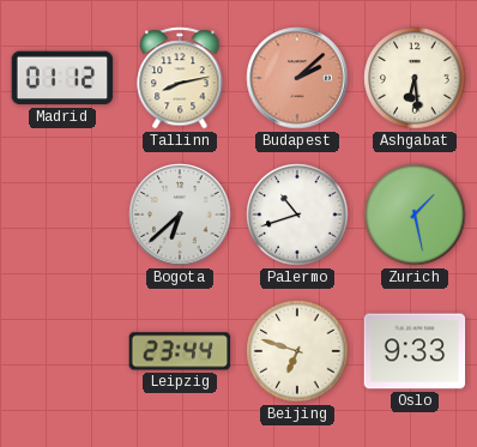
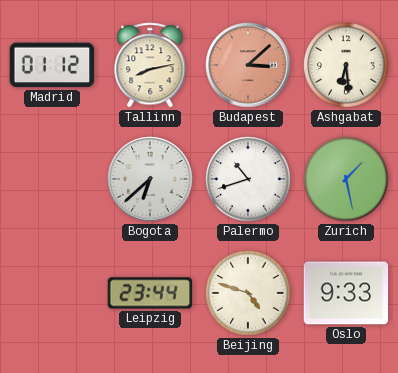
Budapest: 2:08 -> 3:08
Beijing: 6:48 -> 4:48
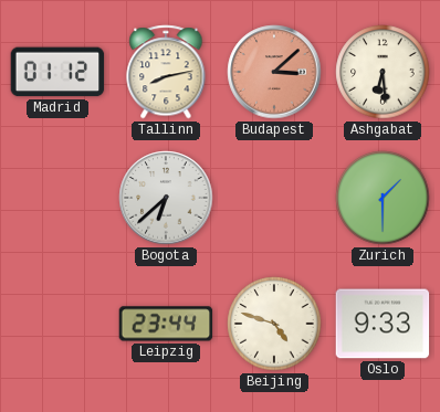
Palermo: 10:42 -> none
Zurich: 1:28 -> 1:30
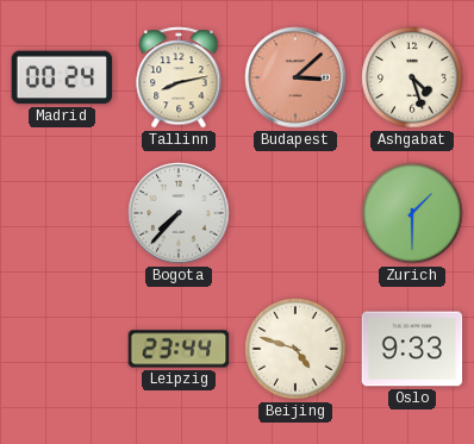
Madrid: 01:12 -> 00:24
Ashgabat: 6:29 -> 4:27
Bogota: 6:38 -> 7:37
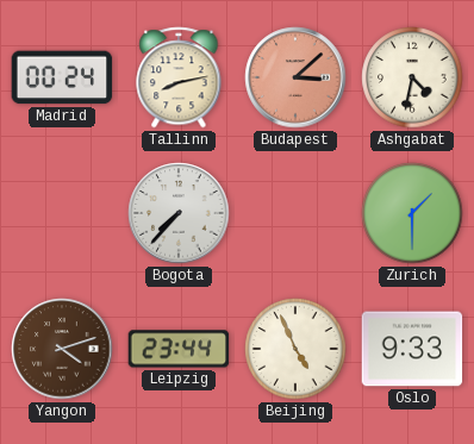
Ashgabat: 4:27 -> 4:32
Yangon: none -> 4:12
Beijing: 4:48 -> 4:56
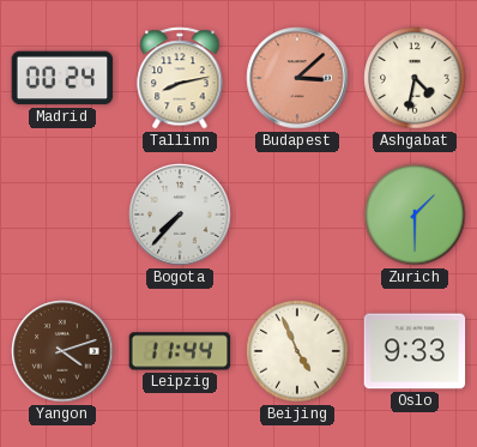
Leipzig: 23:44 -> 11:44
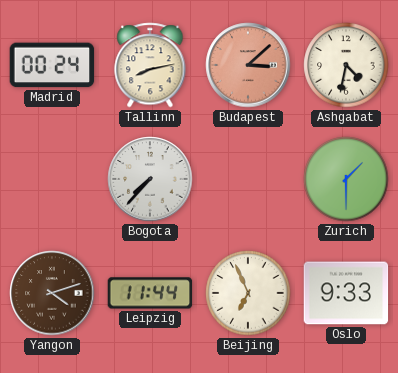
Beijing: 4:56 -> 6:56
